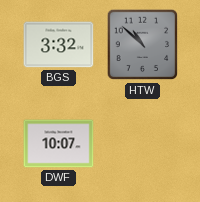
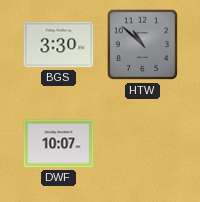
BGS: 3:32 -> 3:30
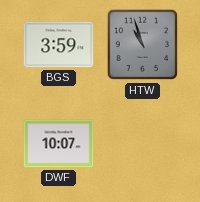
BGS: 3:30 -> 3:59
HTW: 10:52 -> 10:57
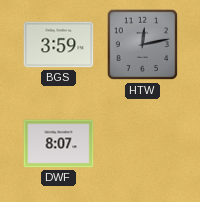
HTW: 10:57 -> 12:13
DWF: 10:07 -> 8:07
